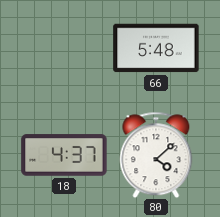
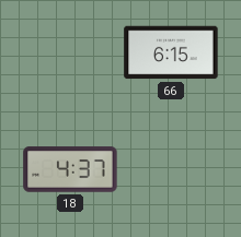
66: 5:48 -> 6:15
80: 4:08 -> none
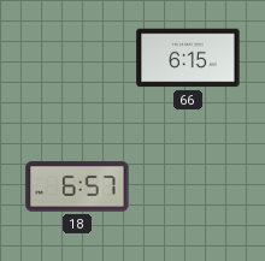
18: 4:37 -> 6:57
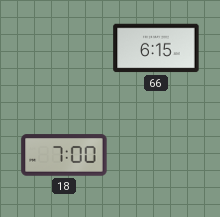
18: 6:57 -> 7:00
